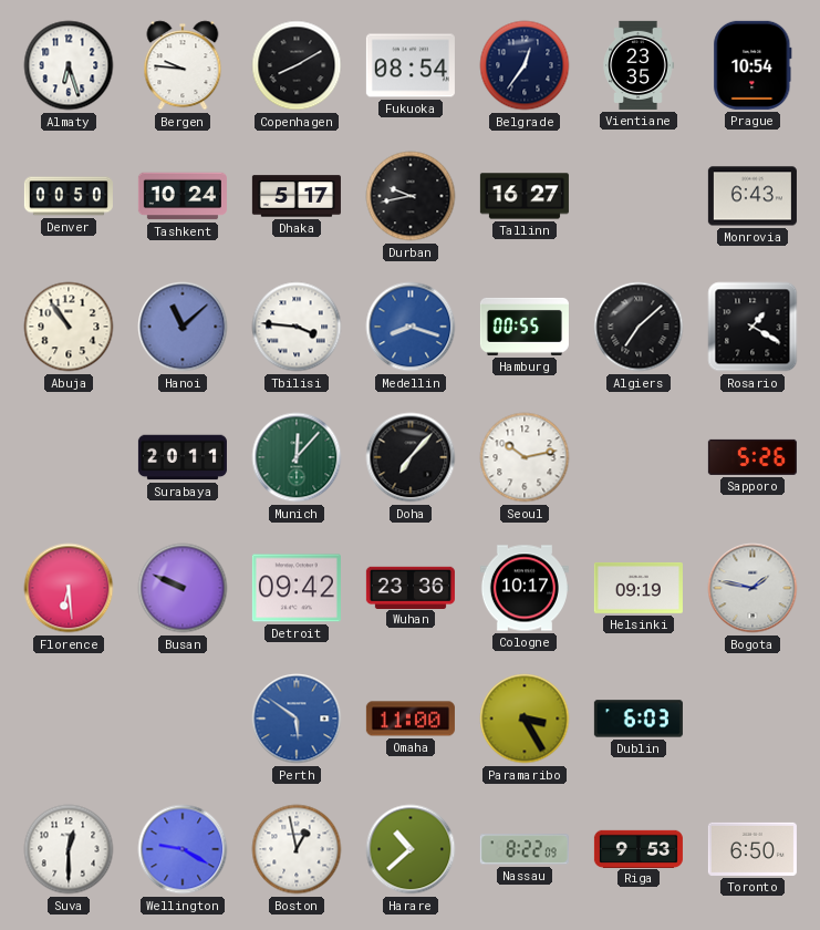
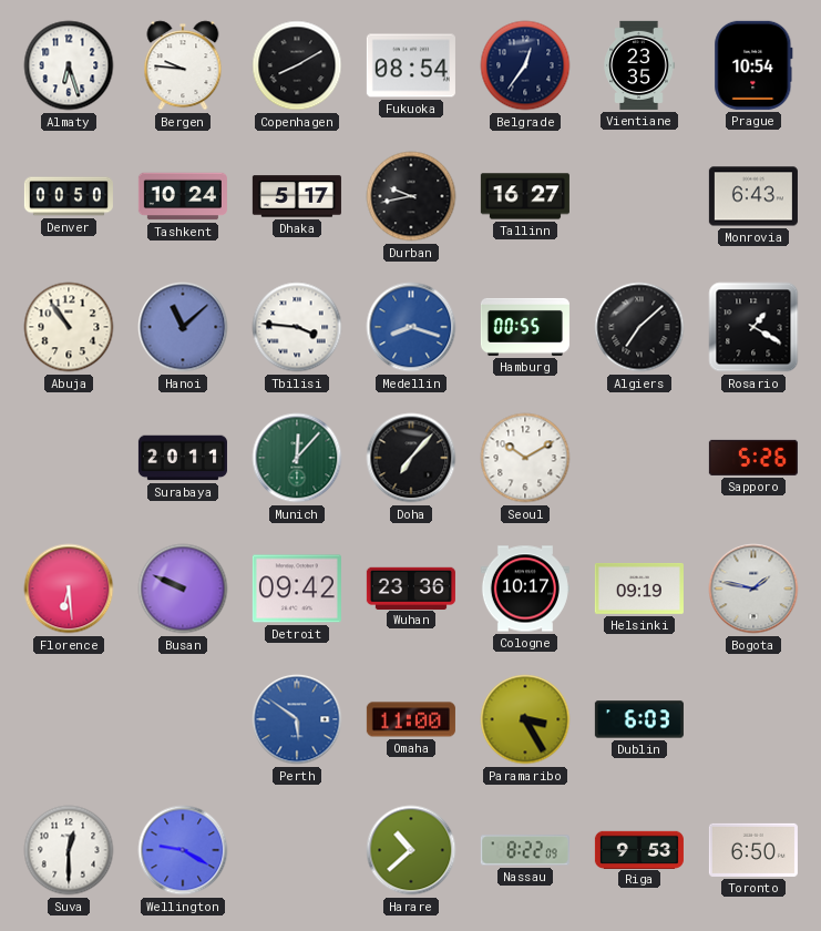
Seoul: 10:13 -> 10:10
Boston: 12:58 -> none
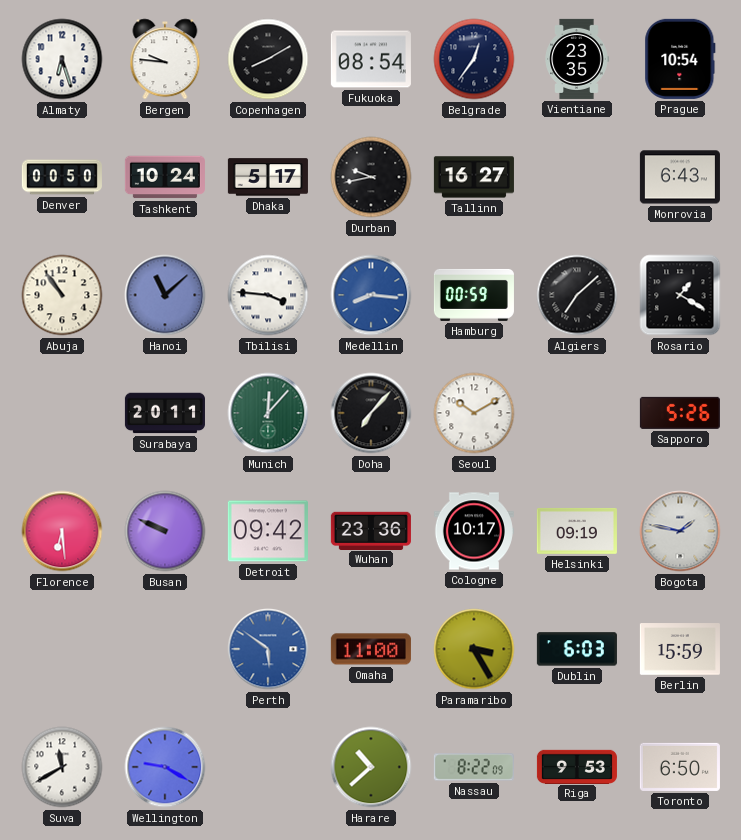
Medellin: 8:18 -> 8:16
Hamburg: 00:55 -> 00:59
Berlin: none -> 15:59
Suva: 12:30 -> 11:40
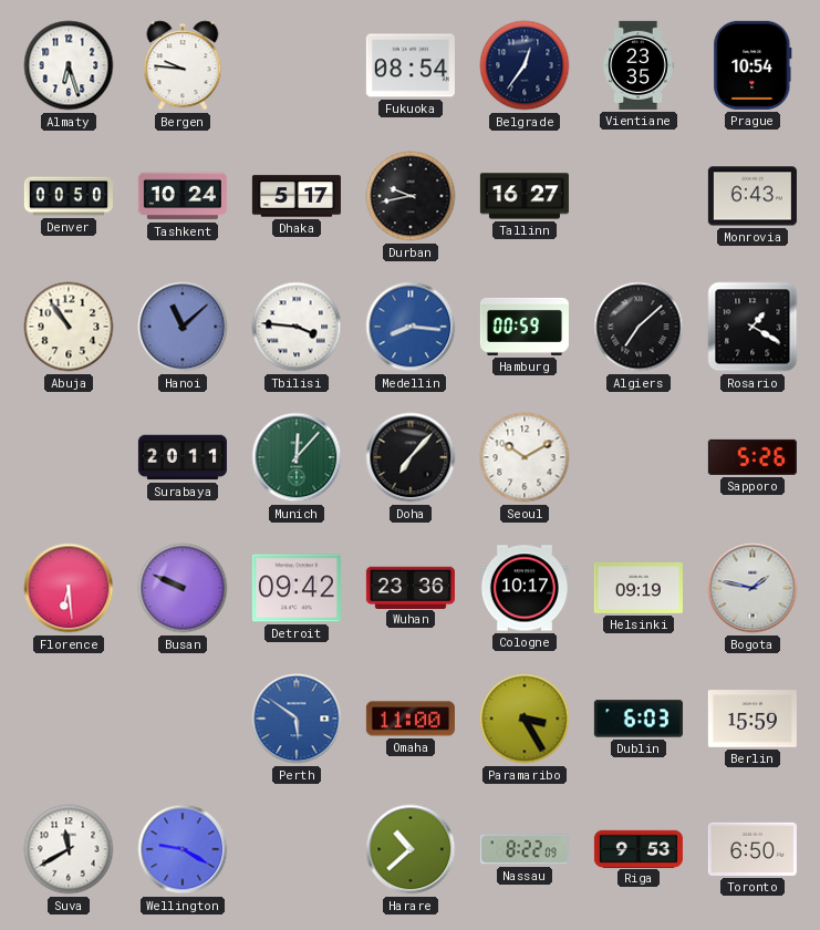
Copenhagen: 8:10 -> none
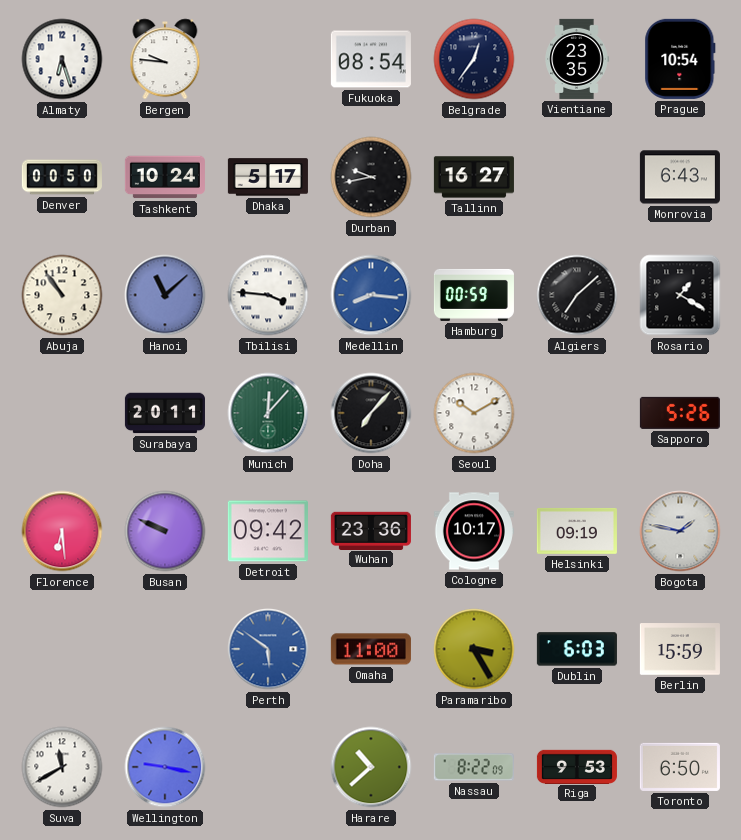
Wellington: 9:20 -> 9:17
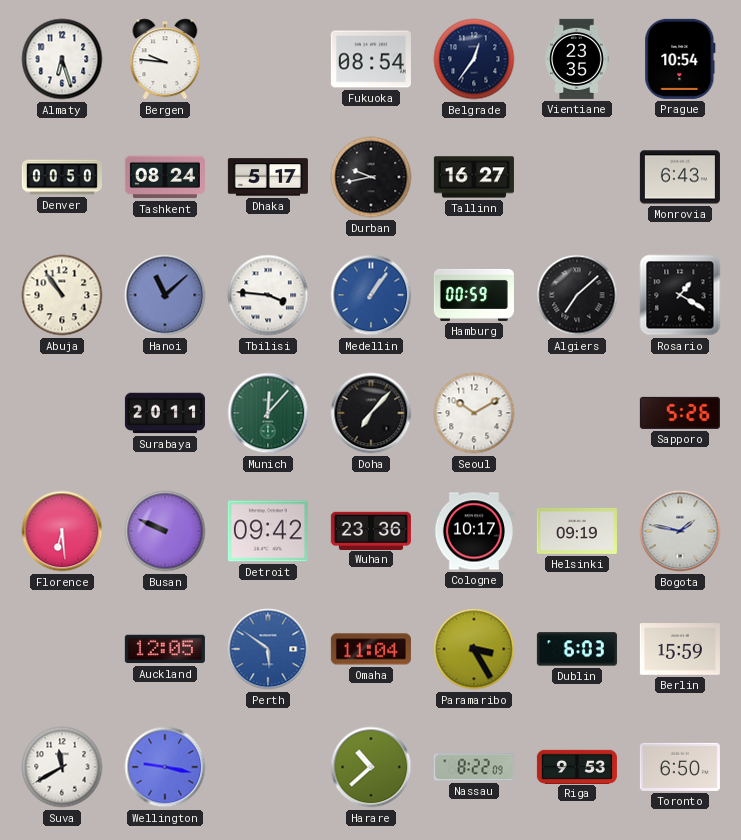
Tashkent: 10:24 -> 08:24
Medellin: 8:16 -> 1:06
Auckland: none -> 12:05
Omaha: 11:00 -> 11:04
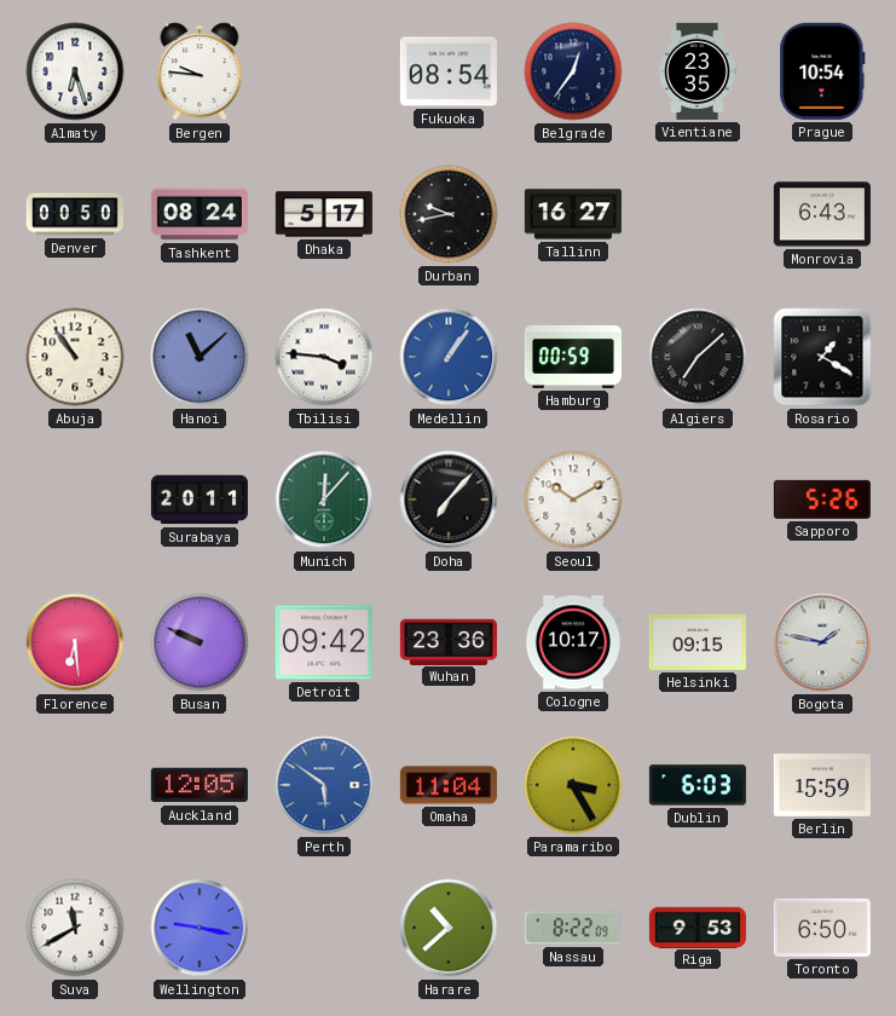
Helsinki: 09:19 -> 09:15
